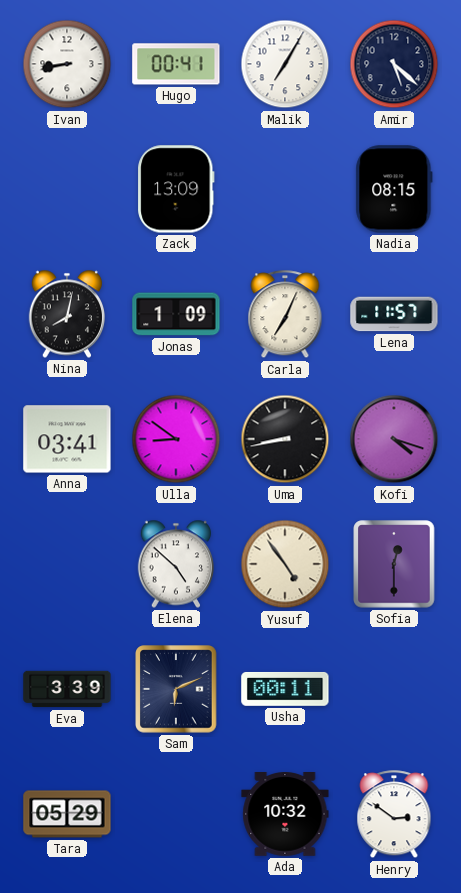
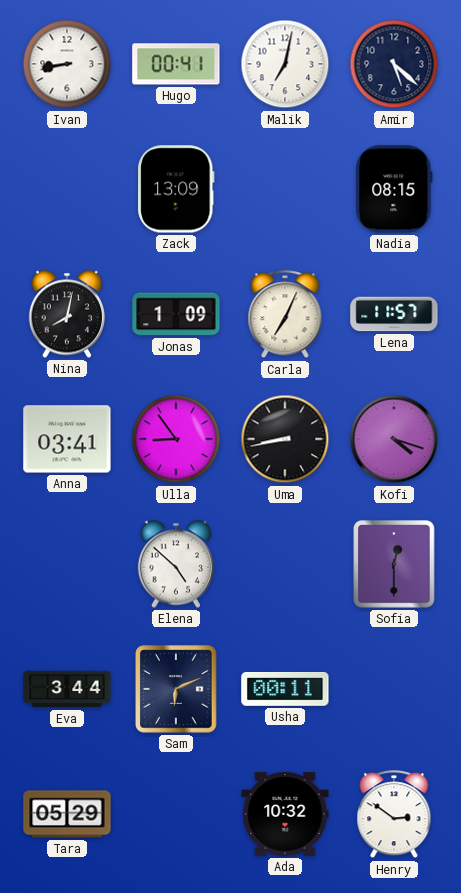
Malik: 7:05 -> 7:02
Ulla: 8:51 -> 8:54
Yusuf: 4:54 -> none
Eva: 3:39 -> 3:44
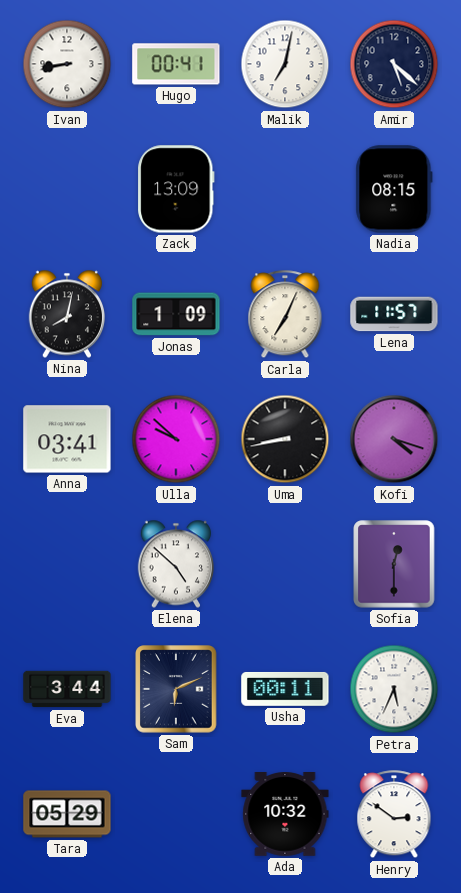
Ulla: 8:54 -> 9:52
Petra: none -> 5:34
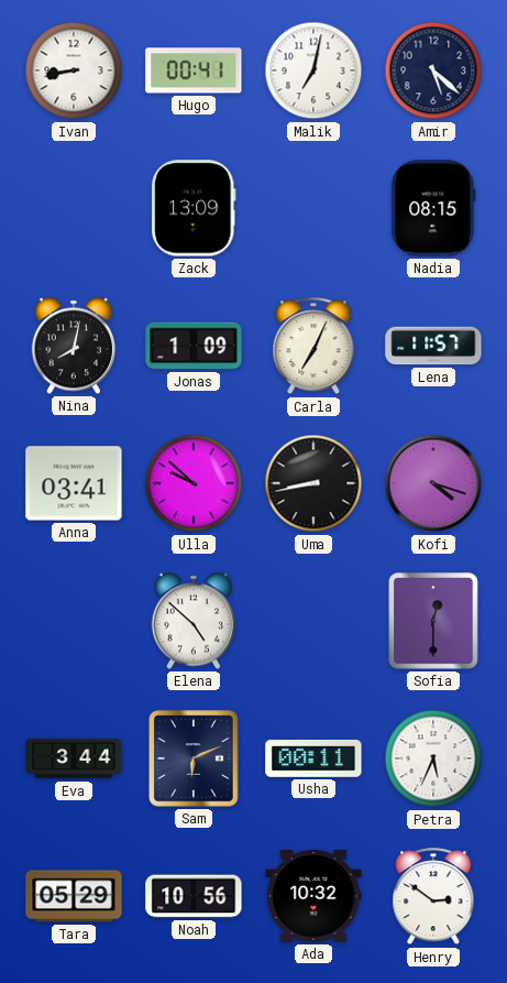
Noah: none -> 10:56
